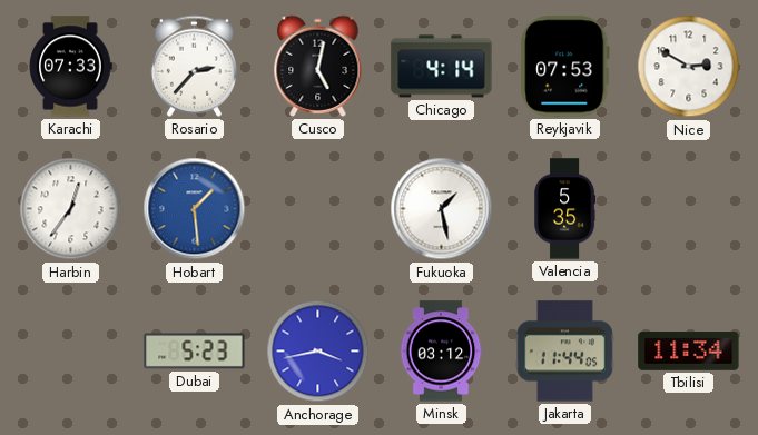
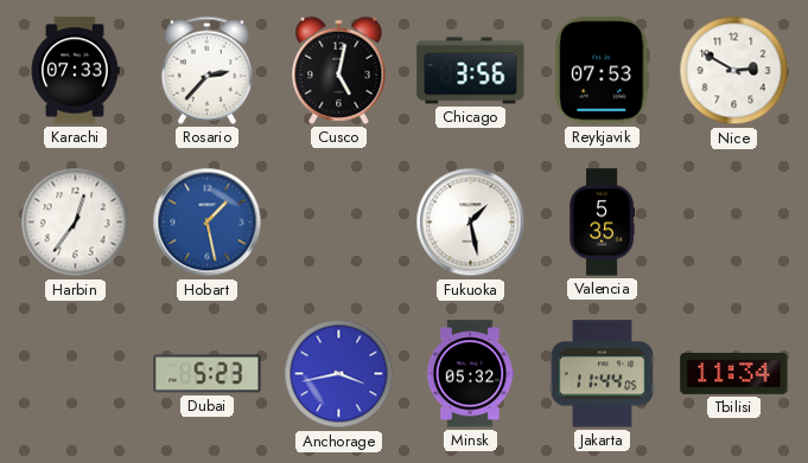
Chicago: 4:14 -> 3:56
Hobart: 1:29 -> 1:28
Minsk: 03:12 -> 05:32
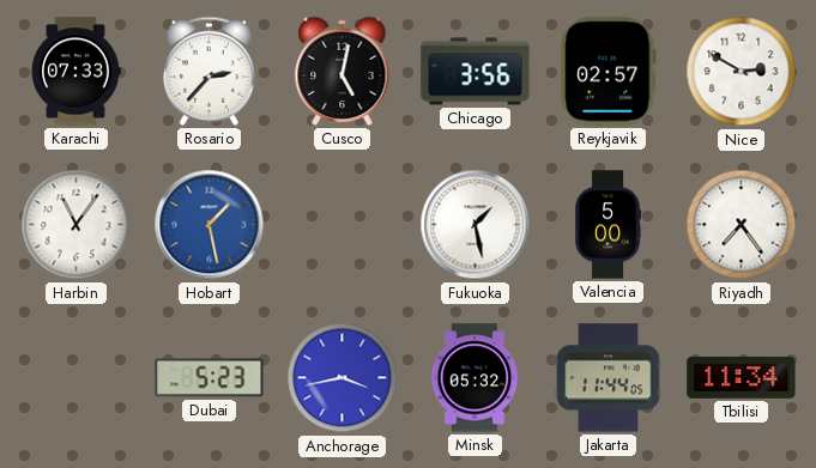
Reykjavik: 07:53 -> 02:57
Harbin: 12:36 -> 11:06
Valencia: 5:35 -> 5:00
Riyadh: none -> 7:24
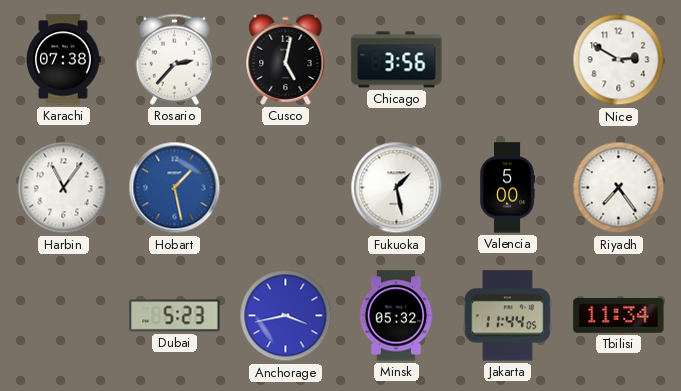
Karachi: 07:33 -> 07:38
Reykjavik: 02:57 -> none
